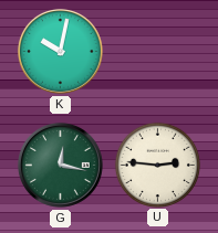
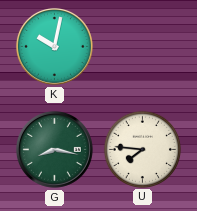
G: 12:17 -> 8:17
U: 2:46 -> 7:46
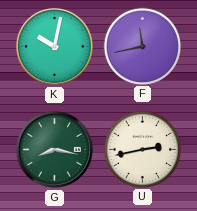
F: none -> 11:43
U: 7:46 -> 2:43
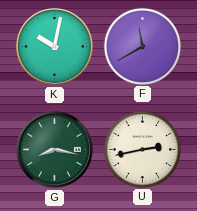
F: 11:43 -> 11:40
